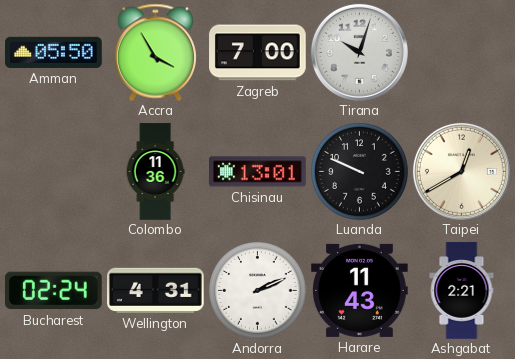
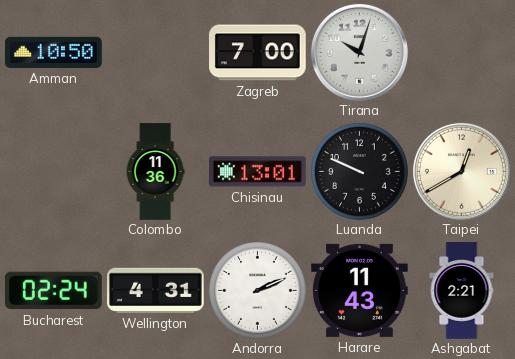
Amman: 05:50 -> 10:50
Accra: 3:55 -> none
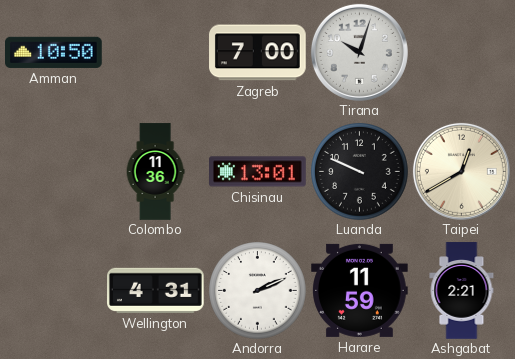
Bucharest: 02:24 -> none
Harare: 11:43 -> 11:59
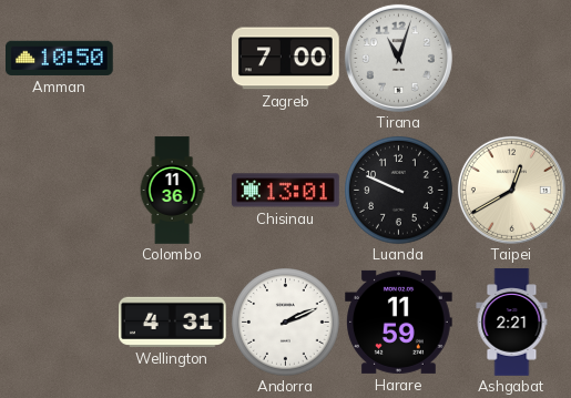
Tirana: 10:03 -> 11:03
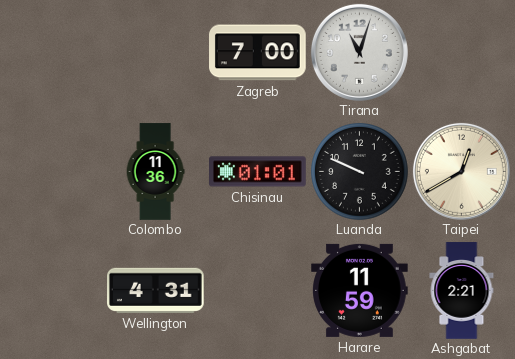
Amman: 10:50 -> none
Chisinau: 13:01 -> 01:01
Andorra: 2:11 -> none
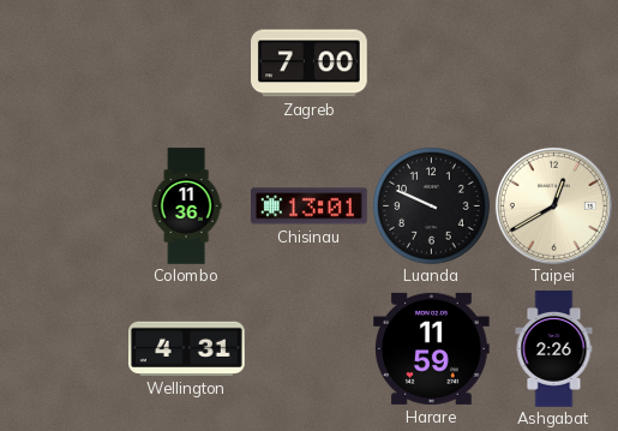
Tirana: 11:03 -> none
Chisinau: 01:01 -> 13:01
Ashgabat: 2:21 -> 2:26
